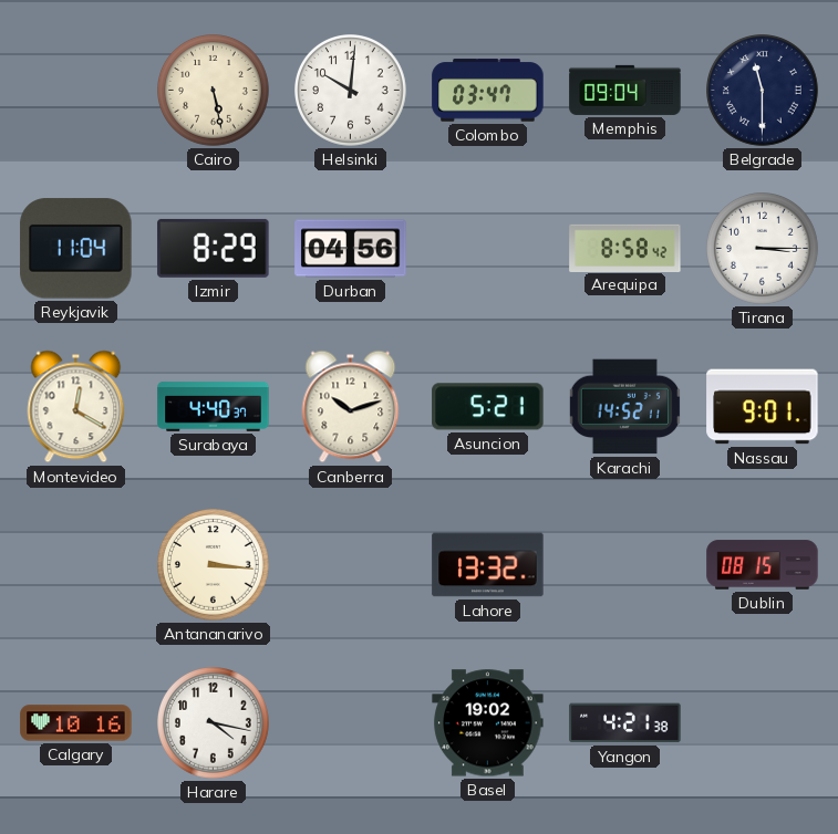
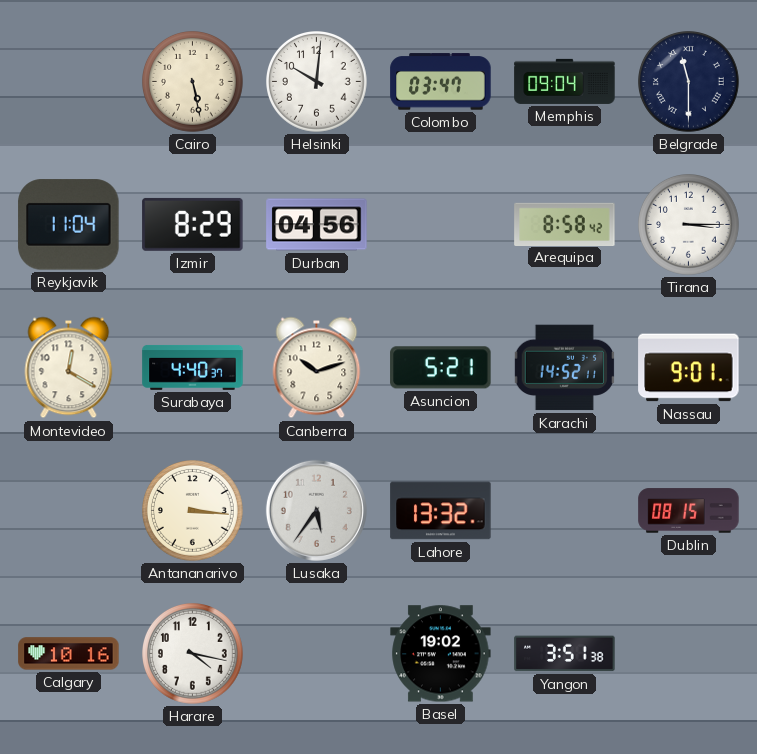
Lusaka: none -> 5:36
Yangon: 4:21 -> 3:51
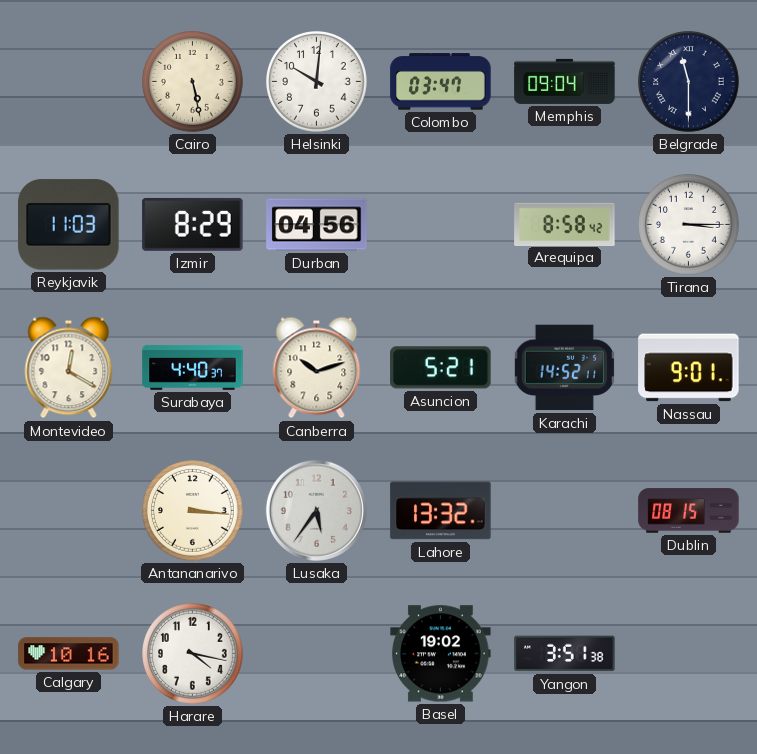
Reykjavik: 11:04 -> 11:03
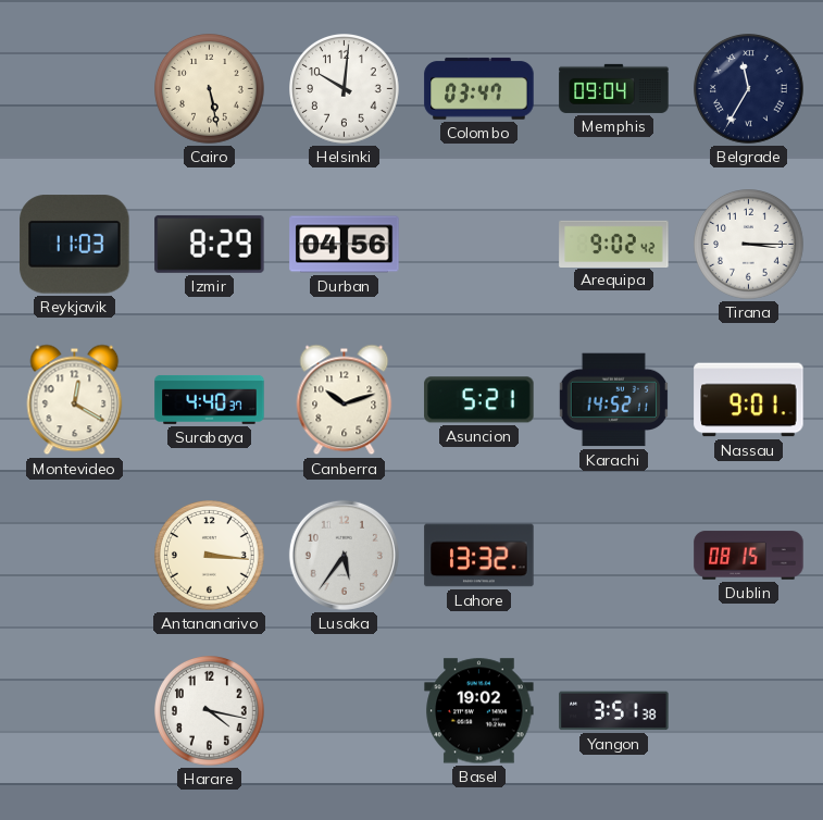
Belgrade: 11:30 -> 11:35
Arequipa: 8:58 -> 9:02
Calgary: 10:16 -> none
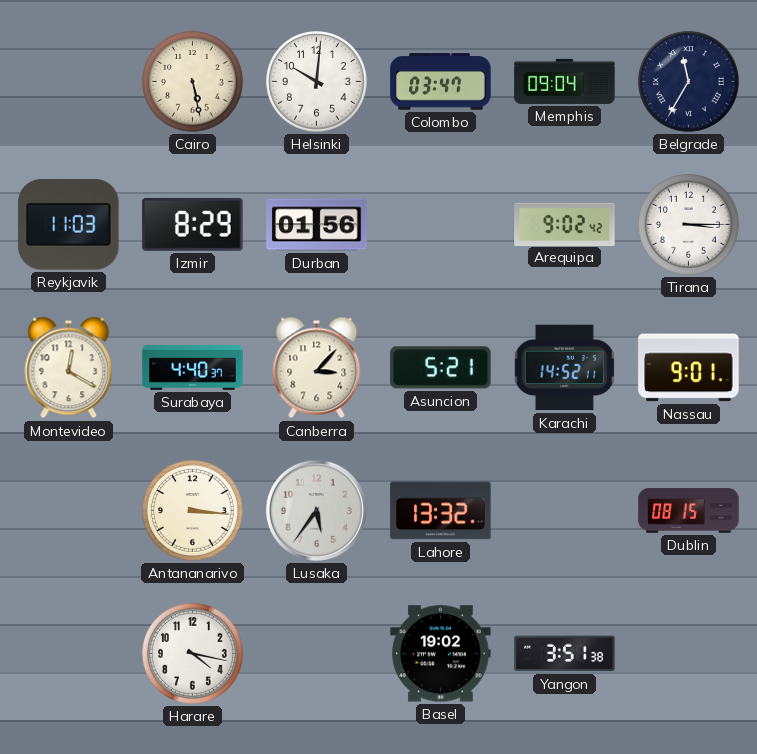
Durban: 04:56 -> 01:56
Canberra: 10:12 -> 3:07
